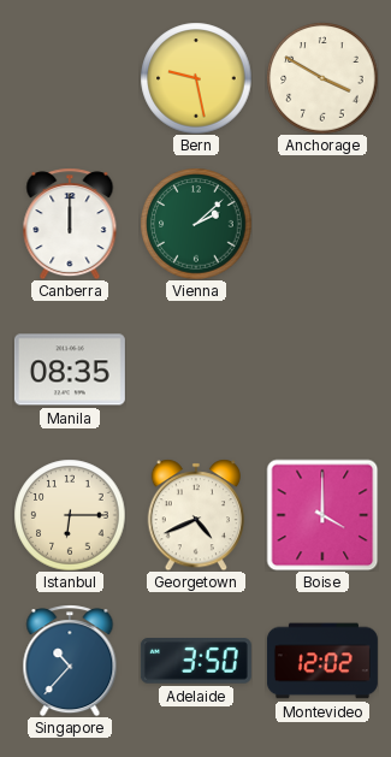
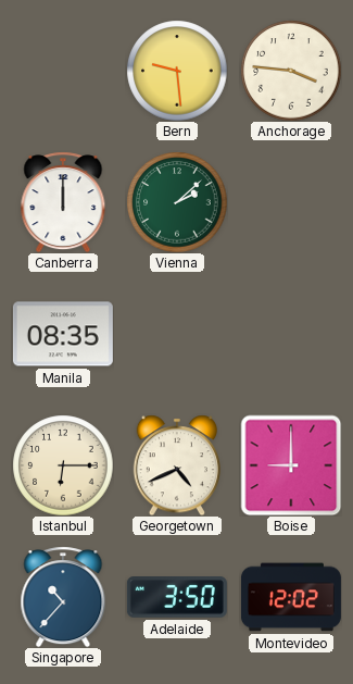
Bern: 9:28 -> 9:29
Anchorage: 3:50 -> 3:46
Boise: 4:00 -> 9:00
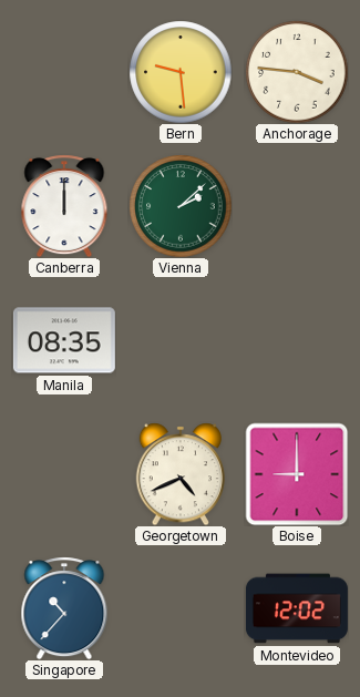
Istanbul: 6:15 -> none
Adelaide: 3:50 -> none
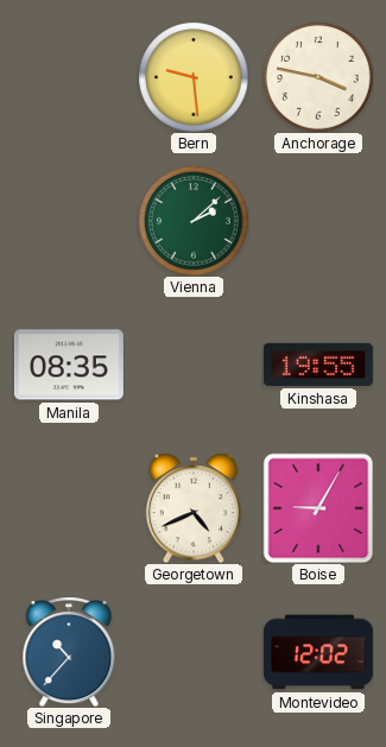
Anchorage: 3:46 -> 3:47
Canberra: 12:00 -> none
Kinshasa: none -> 19:55
Boise: 9:00 -> 9:05
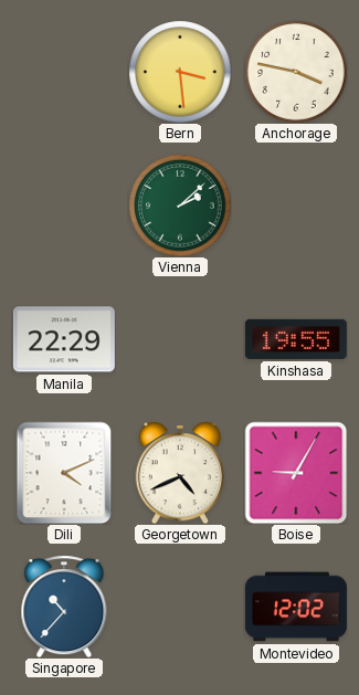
Bern: 9:29 -> 3:29
Manila: 08:35 -> 22:29
Dili: none -> 4:11
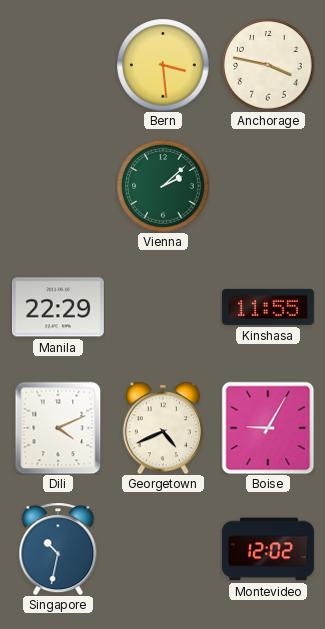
Kinshasa: 19:55 -> 11:55
Singapore: 10:37 -> 10:32
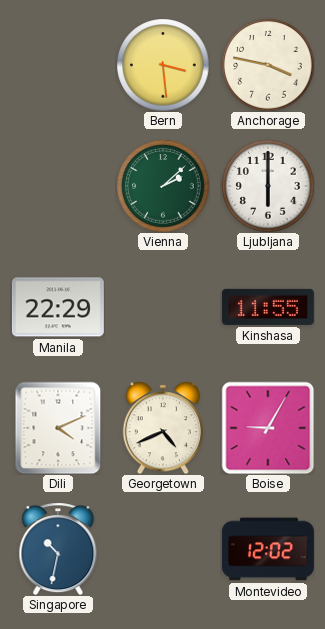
Ljubljana: none -> 6:00
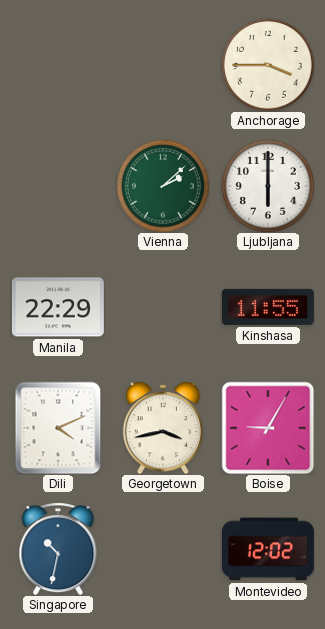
Bern: 3:29 -> none
Anchorage: 3:47 -> 3:45
Georgetown: 4:41 -> 3:43
